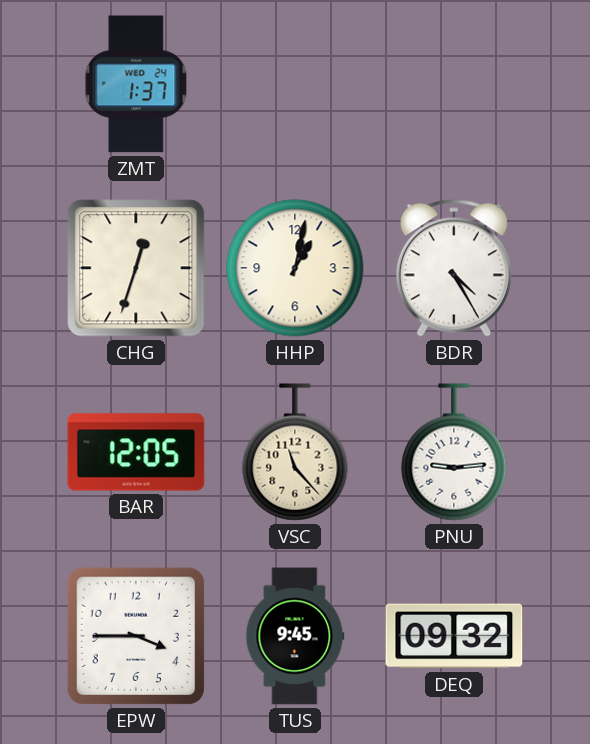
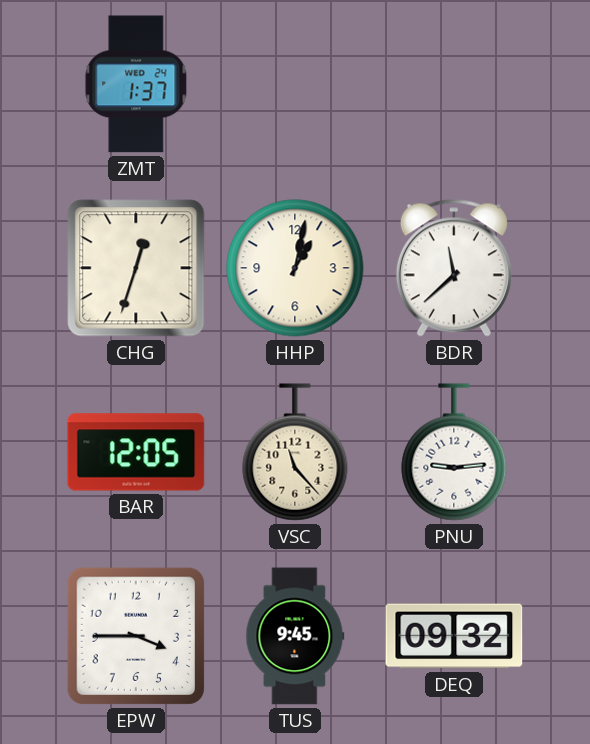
BDR: 4:25 -> 11:38
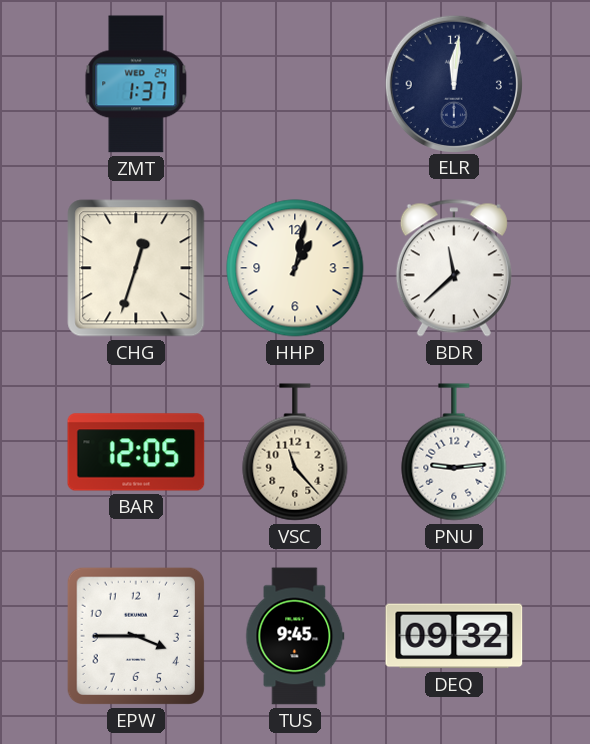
ELR: none -> 12:01
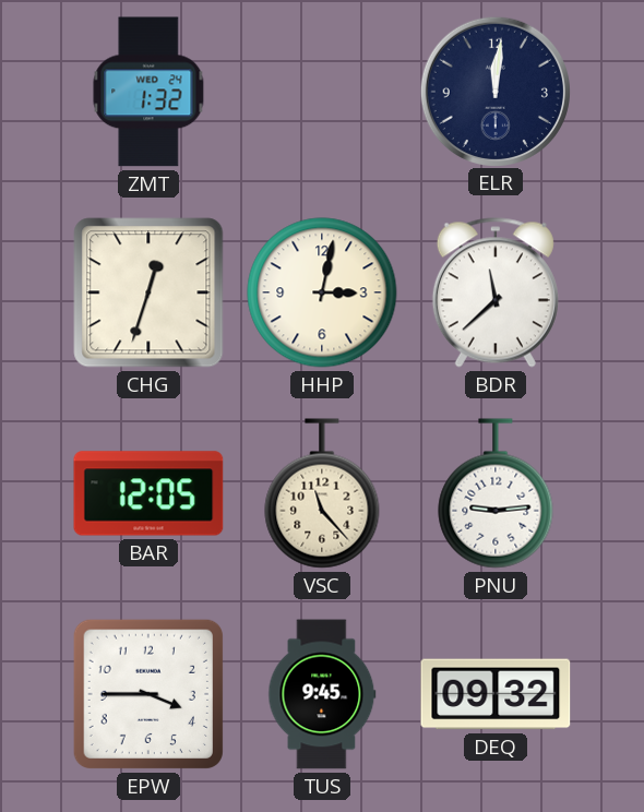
ZMT: 1:37 -> 1:32
HHP: 1:02 -> 3:02
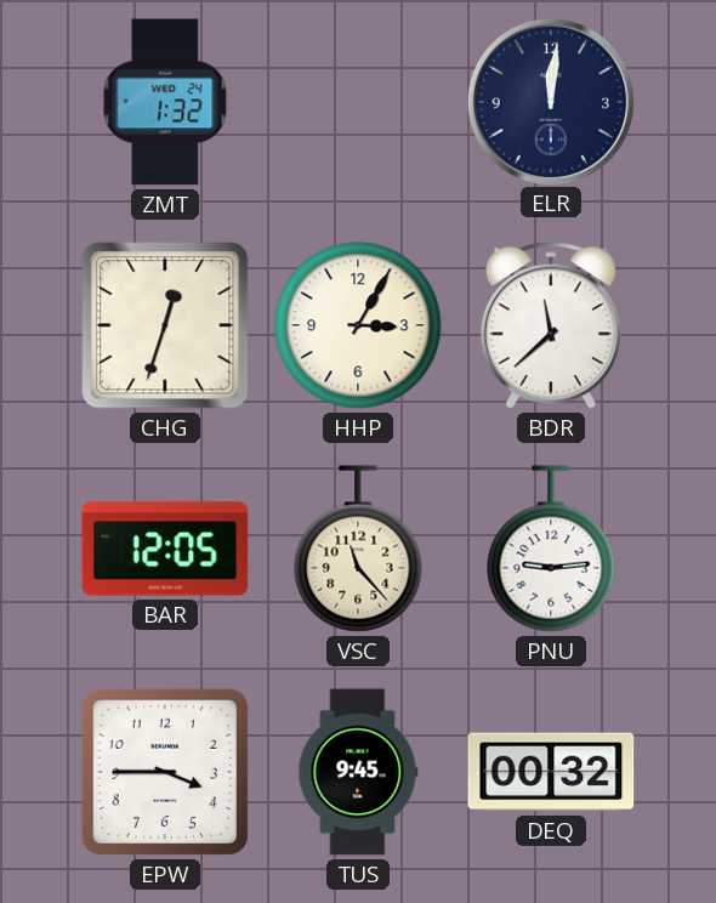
HHP: 3:02 -> 3:05
DEQ: 09:32 -> 00:32
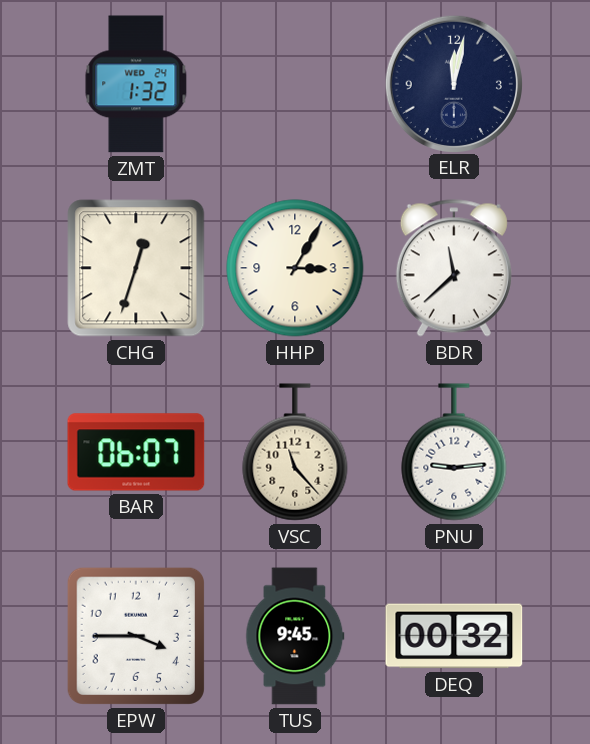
ELR: 12:01 -> 12:02
BAR: 12:05 -> 06:07
